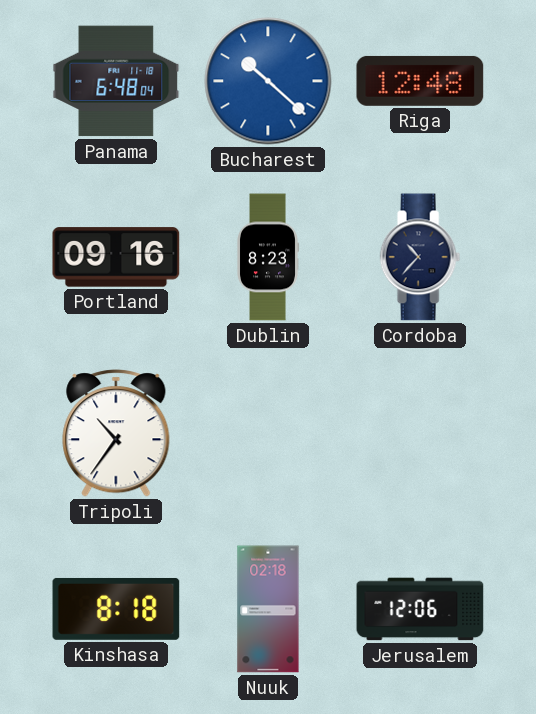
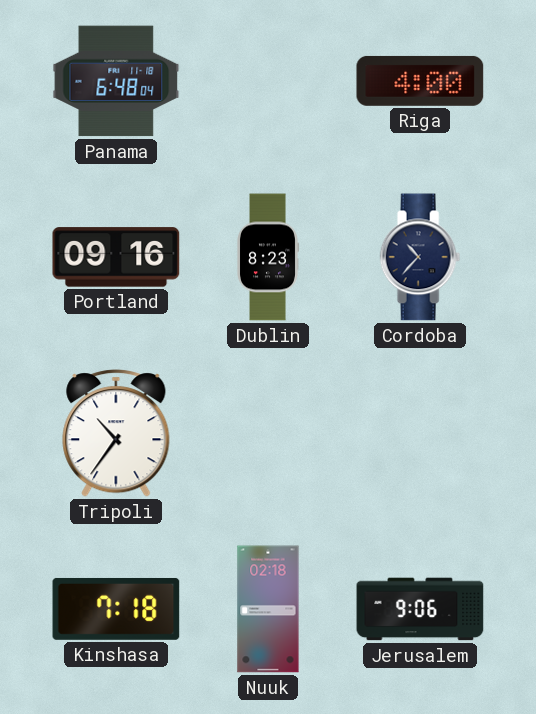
Bucharest: 10:22 -> none
Riga: 12:48 -> 4:00
Kinshasa: 8:18 -> 7:18
Jerusalem: 12:06 -> 9:06
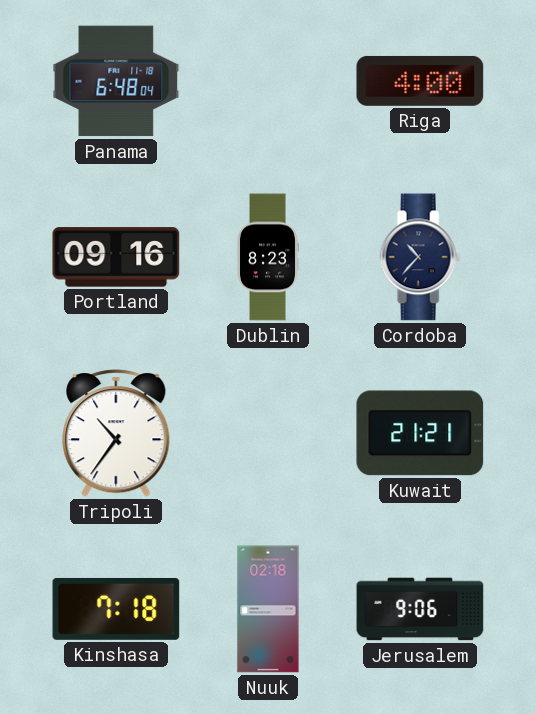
Kuwait: none -> 21:21
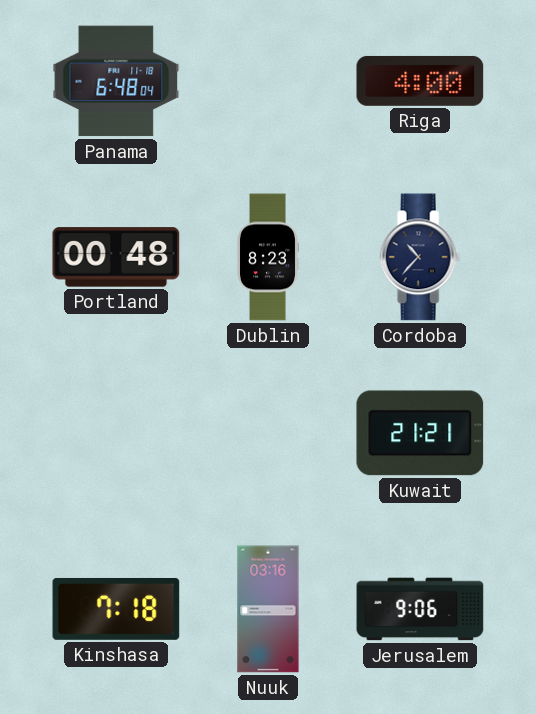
Portland: 09:16 -> 00:48
Tripoli: 10:36 -> none
Nuuk: 02:18 -> 03:16
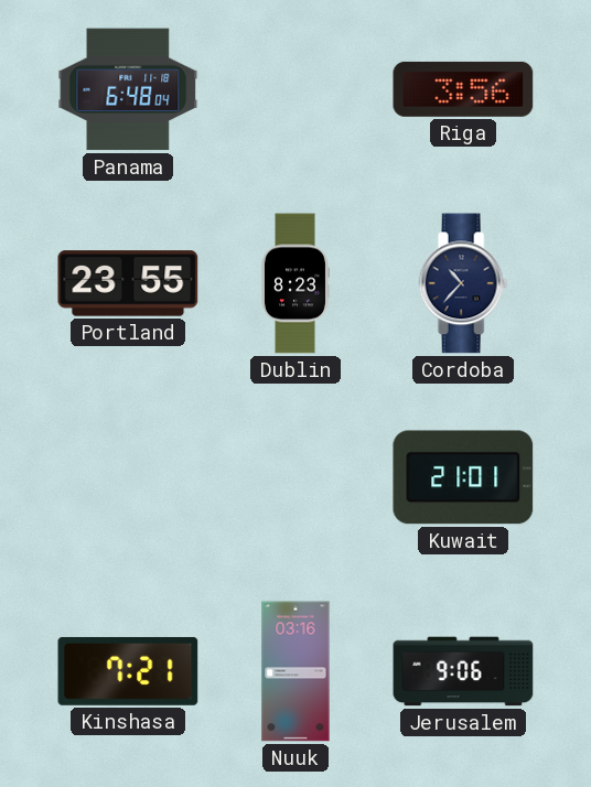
Riga: 4:00 -> 3:56
Portland: 00:48 -> 23:55
Kuwait: 21:21 -> 21:01
Kinshasa: 7:18 -> 7:21
